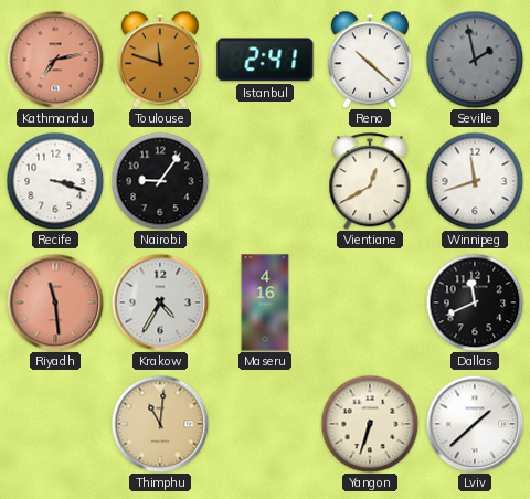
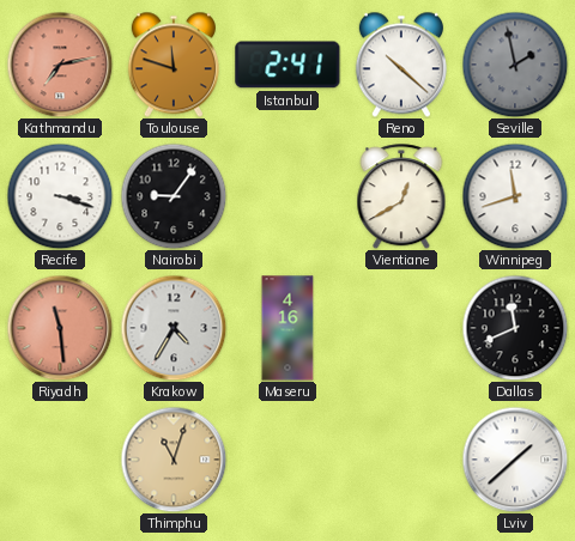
Thimphu: 11:01 -> 11:03
Yangon: 6:33 -> none
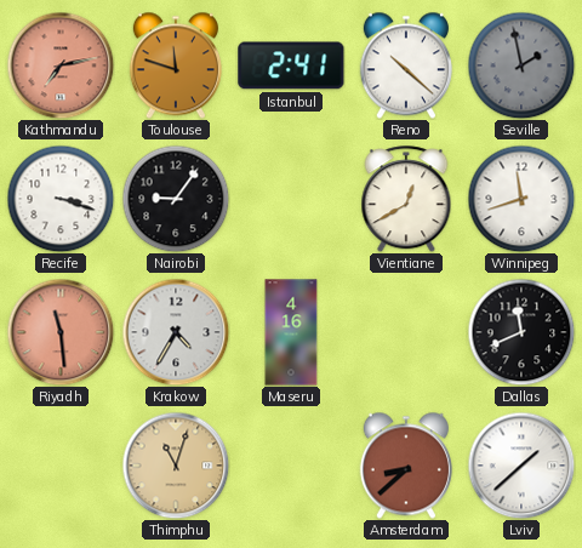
Amsterdam: none -> 8:38
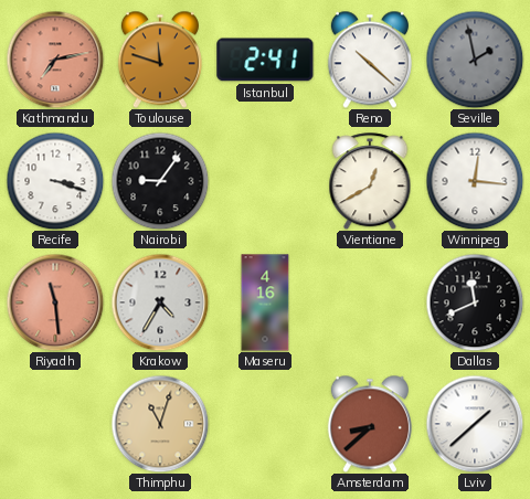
Winnipeg: 11:42 -> 12:16
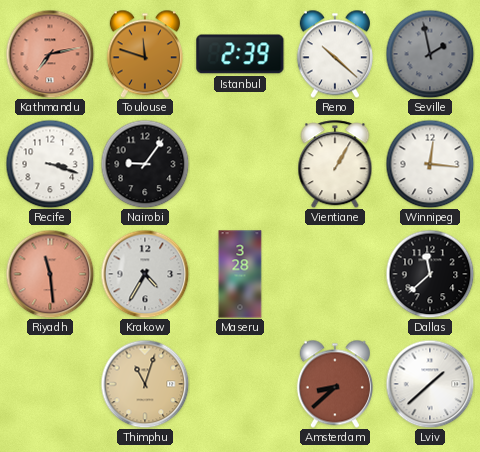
Istanbul: 2:41 -> 2:39
Vientiane: 12:40 -> 1:05
Maseru: 4:16 -> 3:28
Dallas: 11:41 -> 11:38
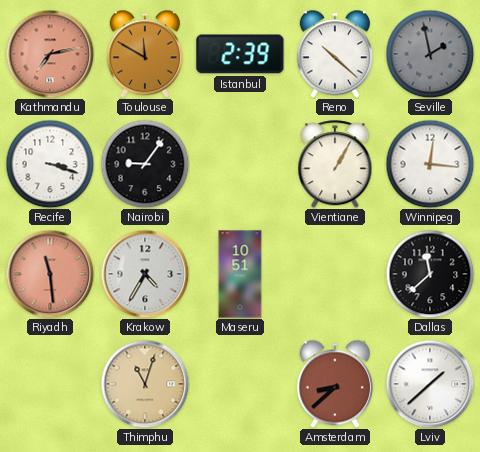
Toulouse: 11:48 -> 11:50
Maseru: 3:28 -> 10:51
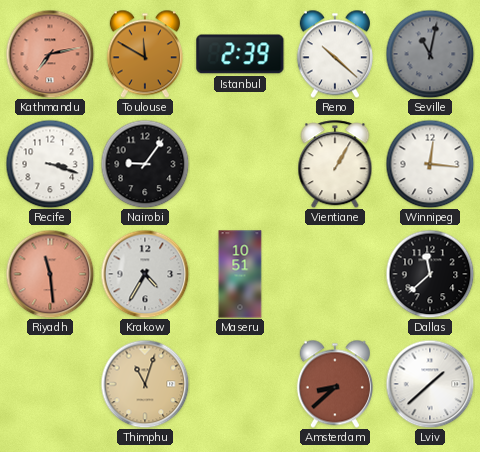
Seville: 1:58 -> 11:02
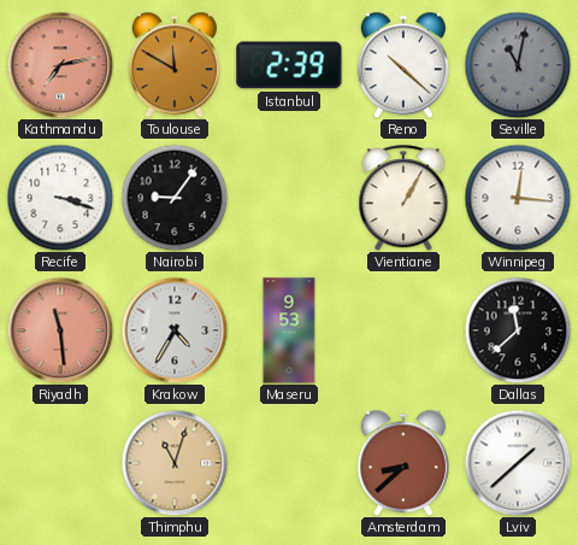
Maseru: 10:51 -> 9:53
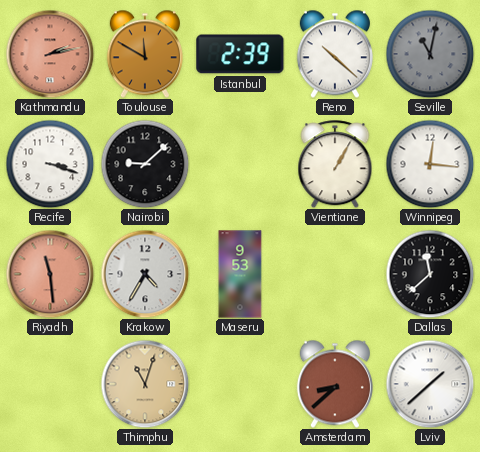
Kathmandu: 7:13 -> 2:13
Nairobi: 9:06 -> 9:08
